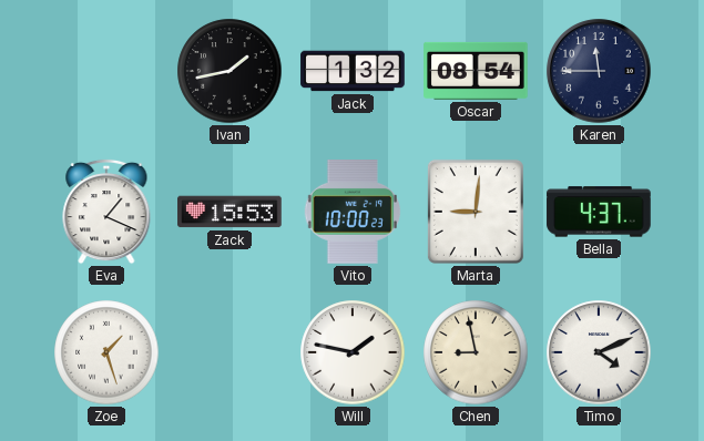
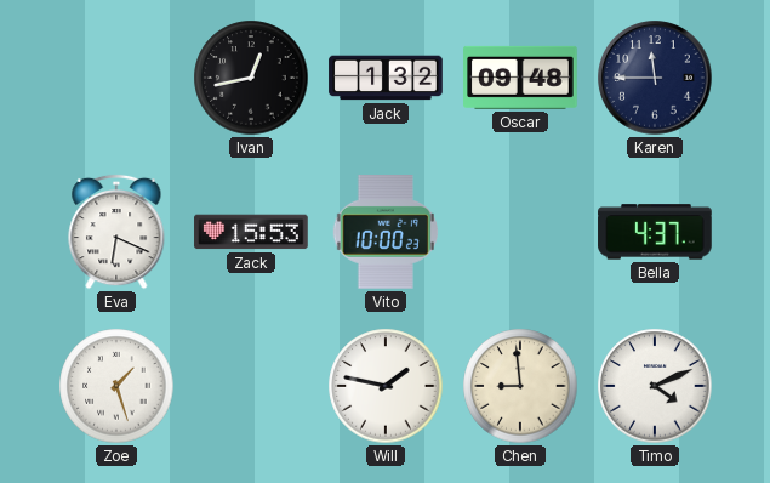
Ivan: 1:43 -> 12:43
Oscar: 08:54 -> 09:48
Eva: 1:19 -> 6:19
Marta: 9:01 -> none
Chen: 8:58 -> 8:59
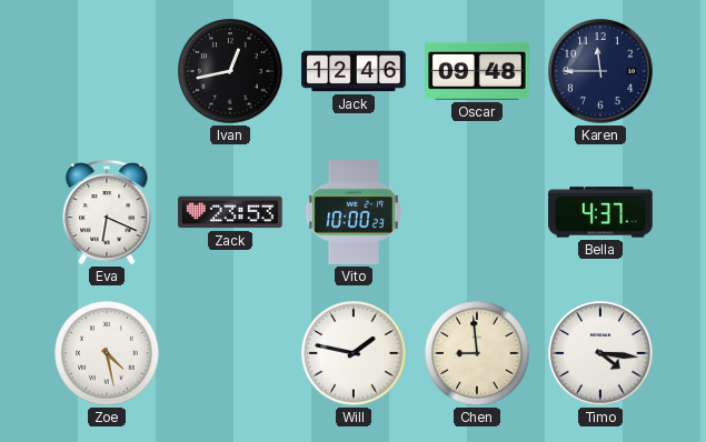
Jack: 1:32 -> 12:46
Zack: 15:53 -> 23:53
Zoe: 1:27 -> 4:28
Timo: 4:11 -> 4:16
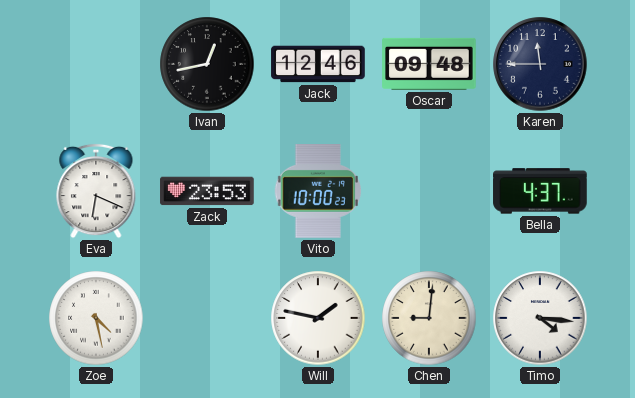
Chen: 8:59 -> 9:01
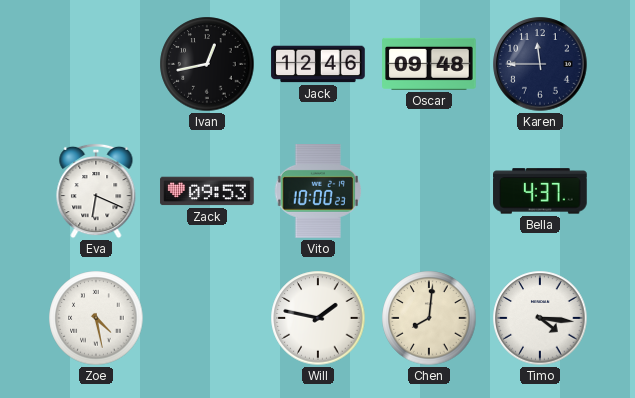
Zack: 23:53 -> 09:53
Chen: 9:01 -> 8:01
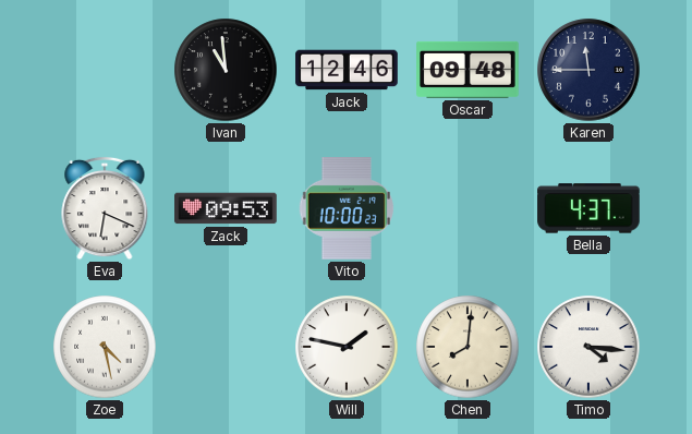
Ivan: 12:43 -> 10:59
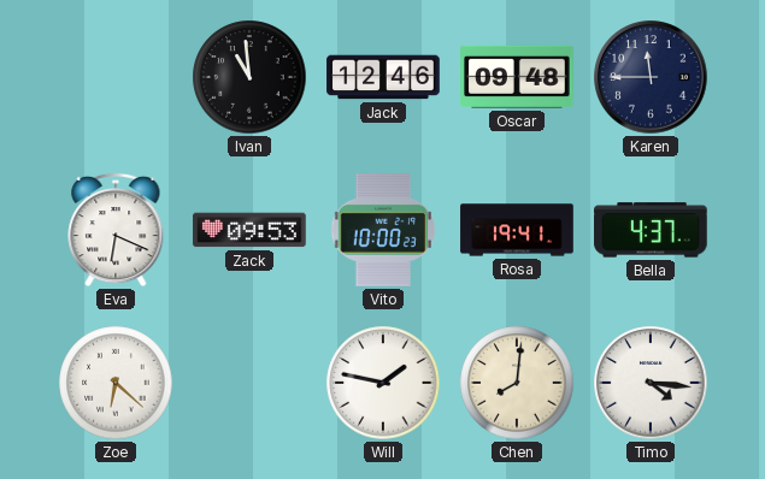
Rosa: none -> 19:41
Zoe: 4:28 -> 6:22
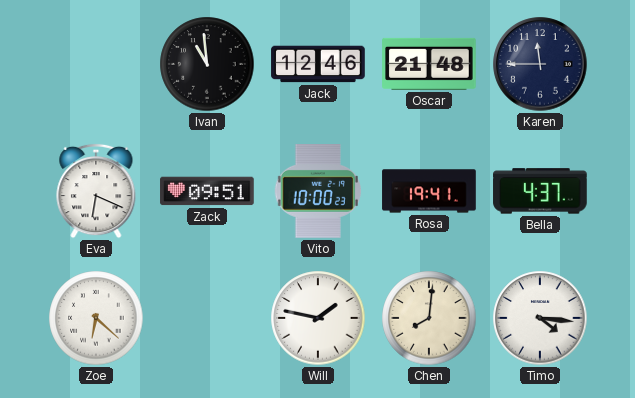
Oscar: 09:48 -> 21:48
Zack: 09:53 -> 09:51
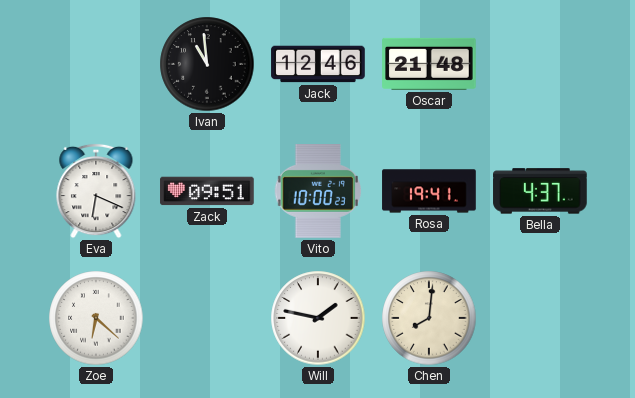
Karen: 11:45 -> none
Timo: 4:16 -> none
